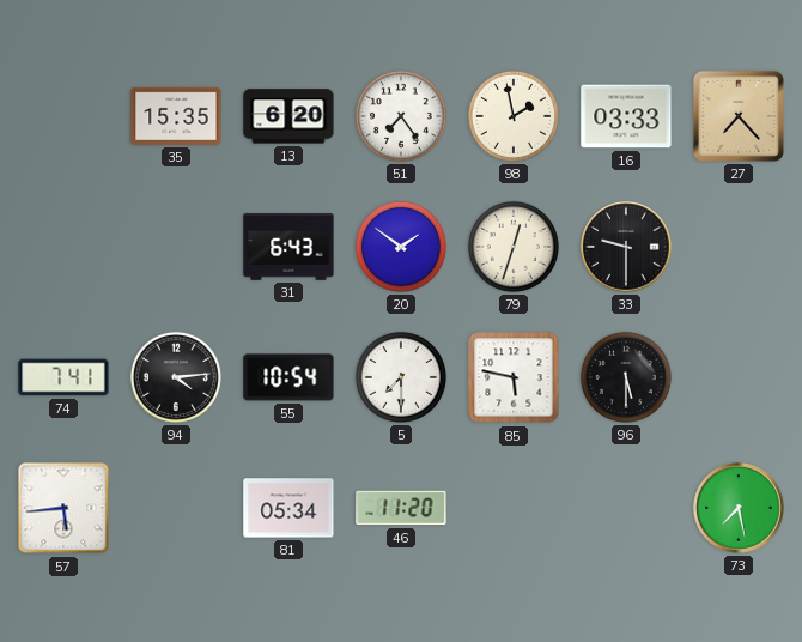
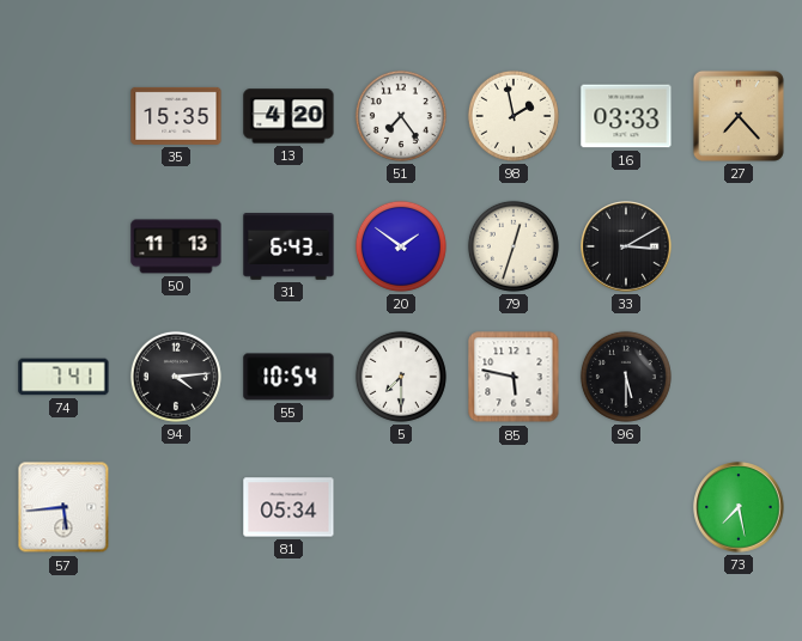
13: 6:20 -> 4:20
50: none -> 11:13
33: 9:30 -> 3:10
46: 11:20 -> none
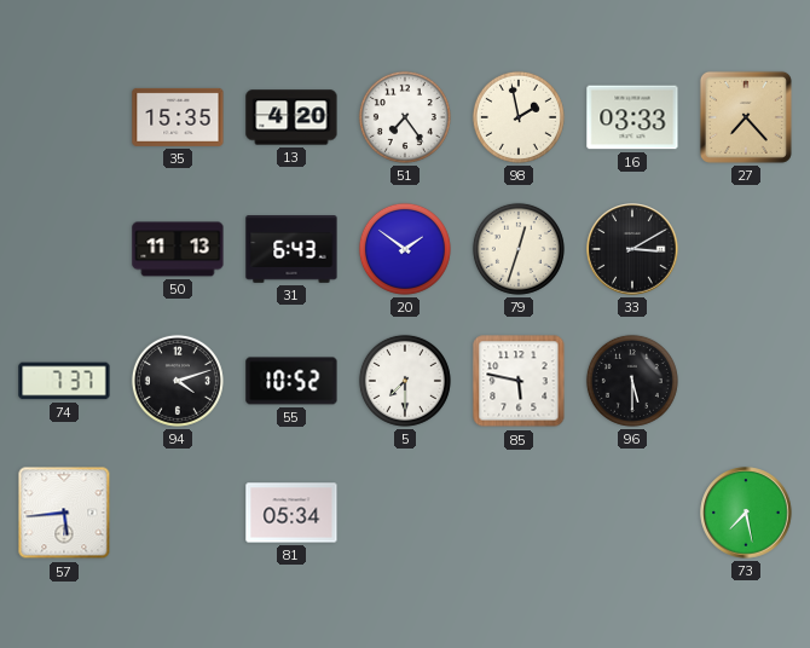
74: 7:41 -> 7:37
94: 4:14 -> 4:12
55: 10:54 -> 10:52
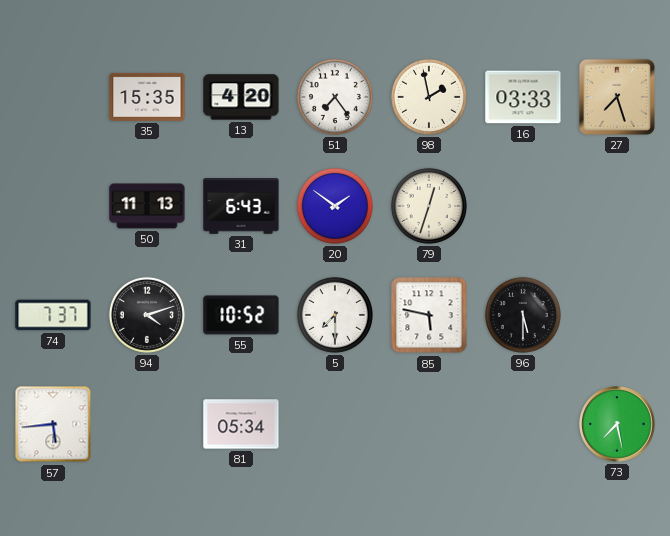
27: 7:23 -> 7:27
33: 3:10 -> none
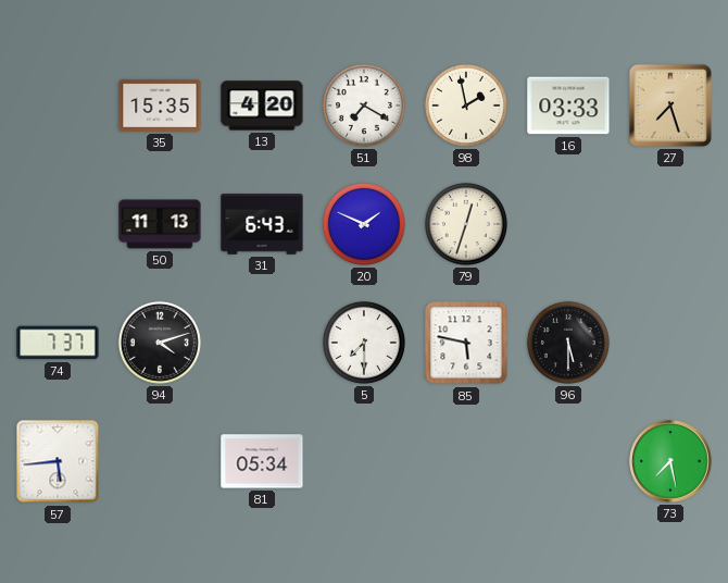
51: 7:24 -> 7:20
20: 1:51 -> 1:49
55: 10:52 -> none
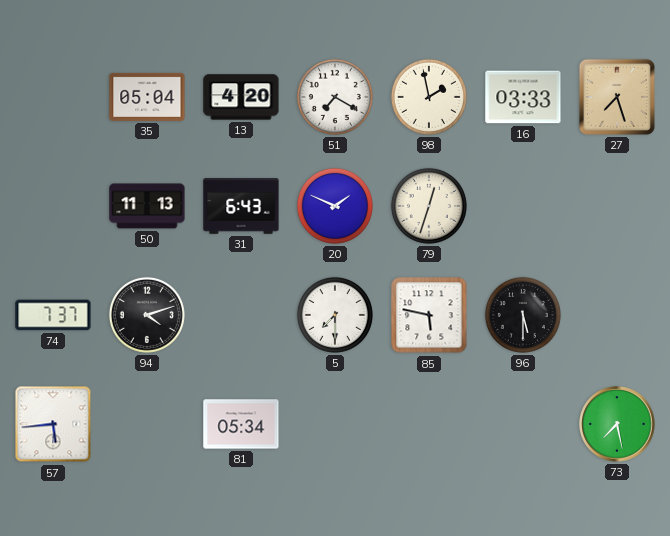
35: 15:35 -> 05:04
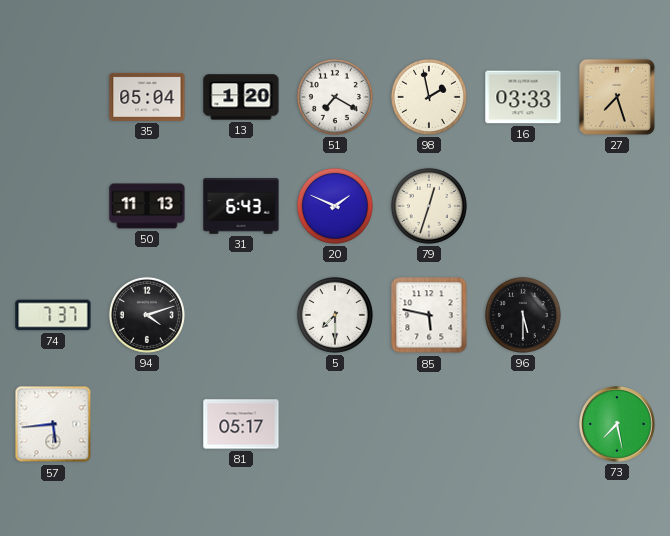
13: 4:20 -> 1:20
81: 05:34 -> 05:17
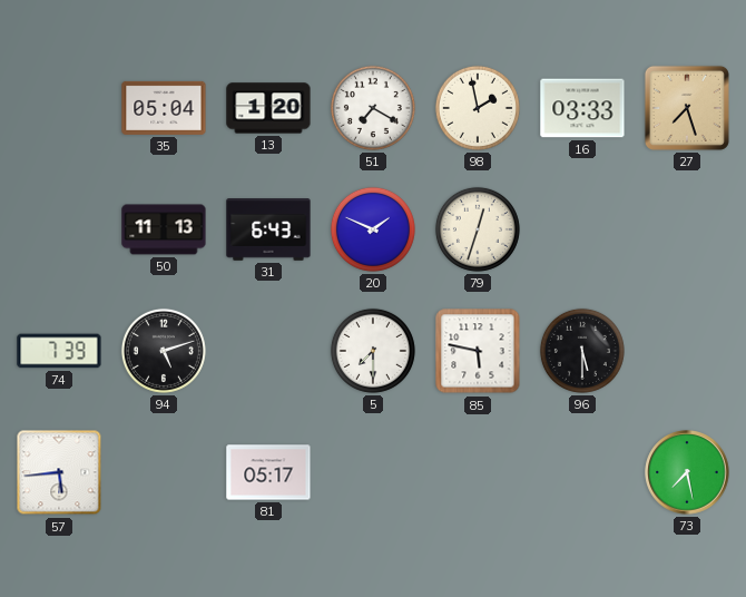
74: 7:37 -> 7:39
94: 4:12 -> 5:12
